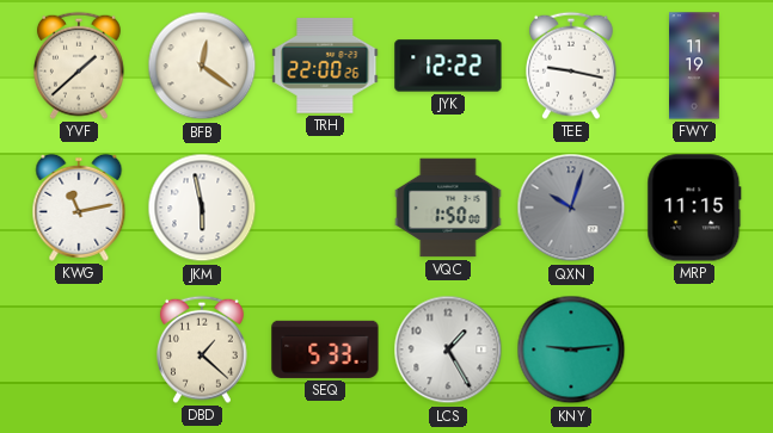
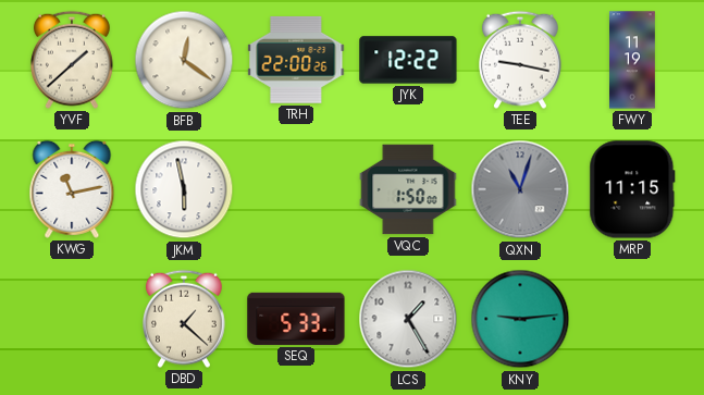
QXN: 10:03 -> 11:03
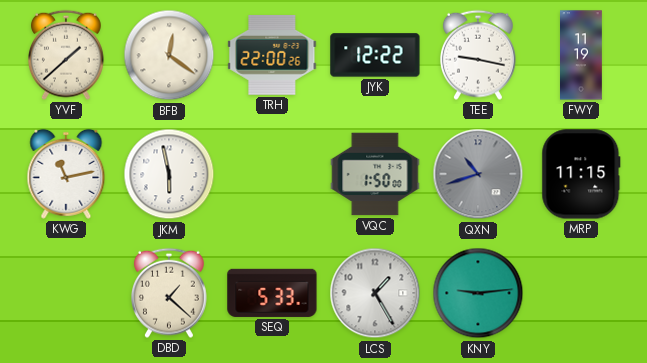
QXN: 11:03 -> 10:42
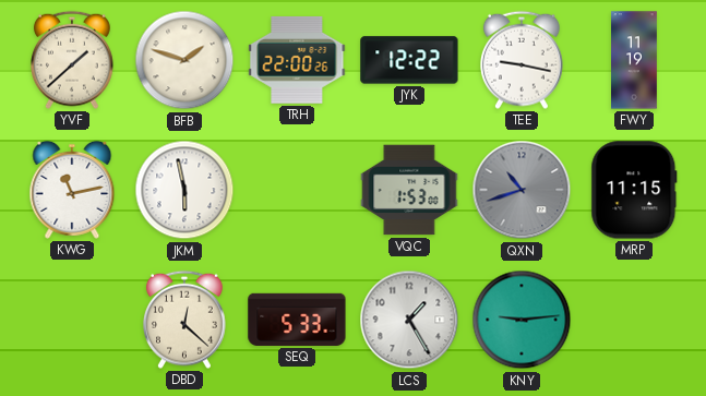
BFB: 12:21 -> 1:48
VQC: 1:50 -> 1:53
DBD: 1:22 -> 12:22
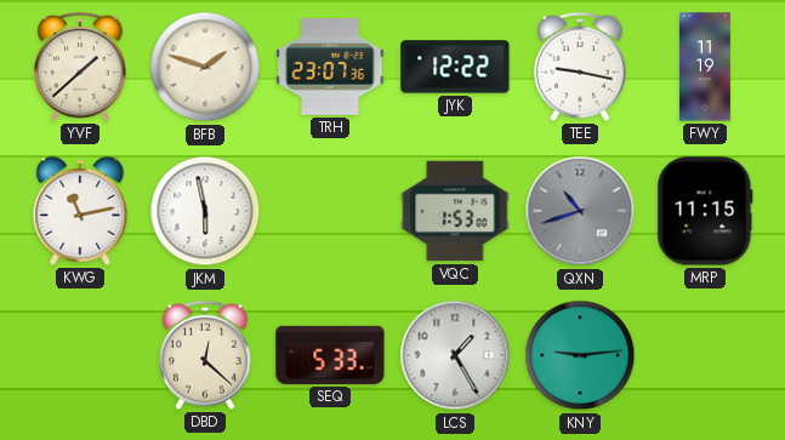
TRH: 22:00 -> 23:07
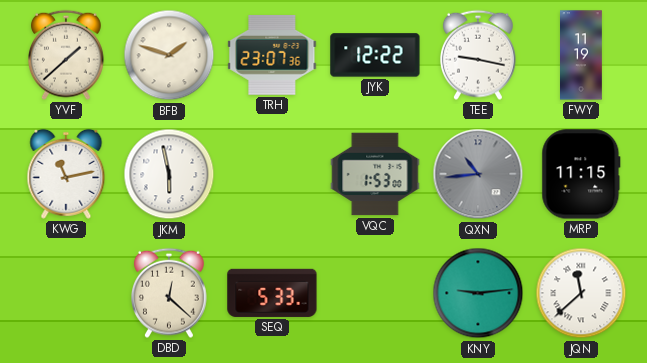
QXN: 10:42 -> 10:44
LCS: 1:25 -> none
JQN: none -> 11:38
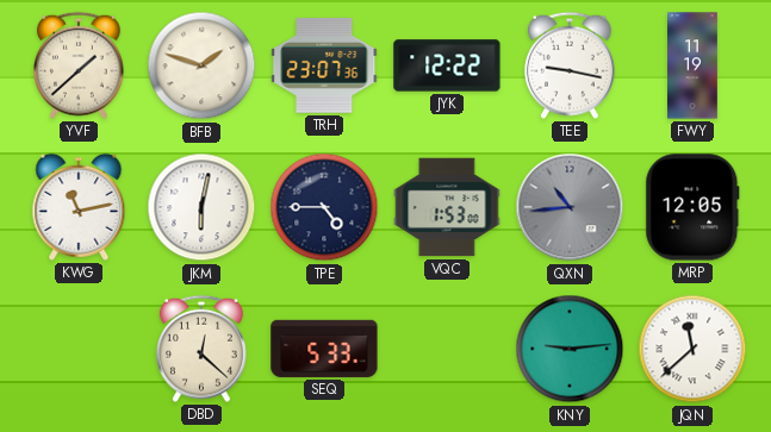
JKM: 5:58 -> 6:02
TPE: none -> 4:45
MRP: 11:15 -> 12:05
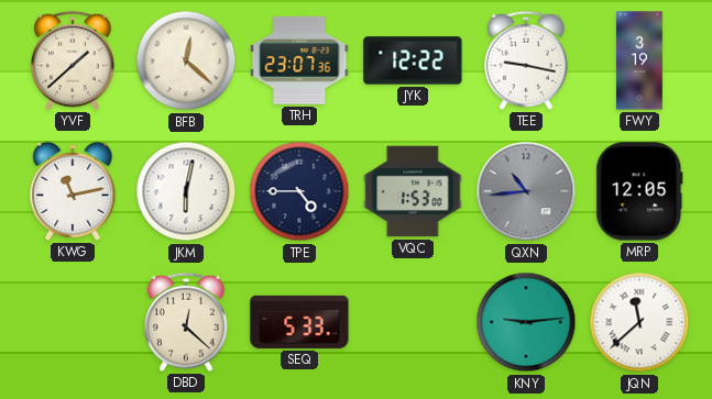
BFB: 1:48 -> 12:22
FWY: 11:19 -> 3:19
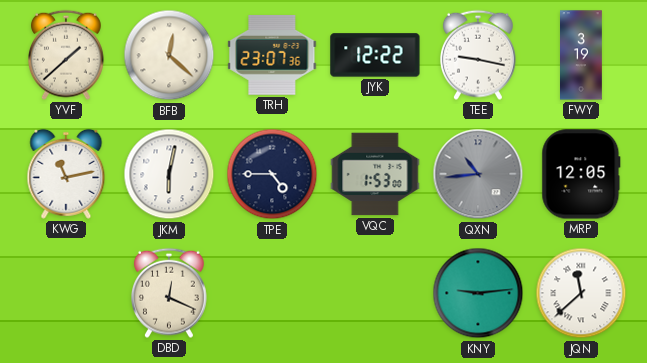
DBD: 12:22 -> 12:19
SEQ: 5:33 -> none
